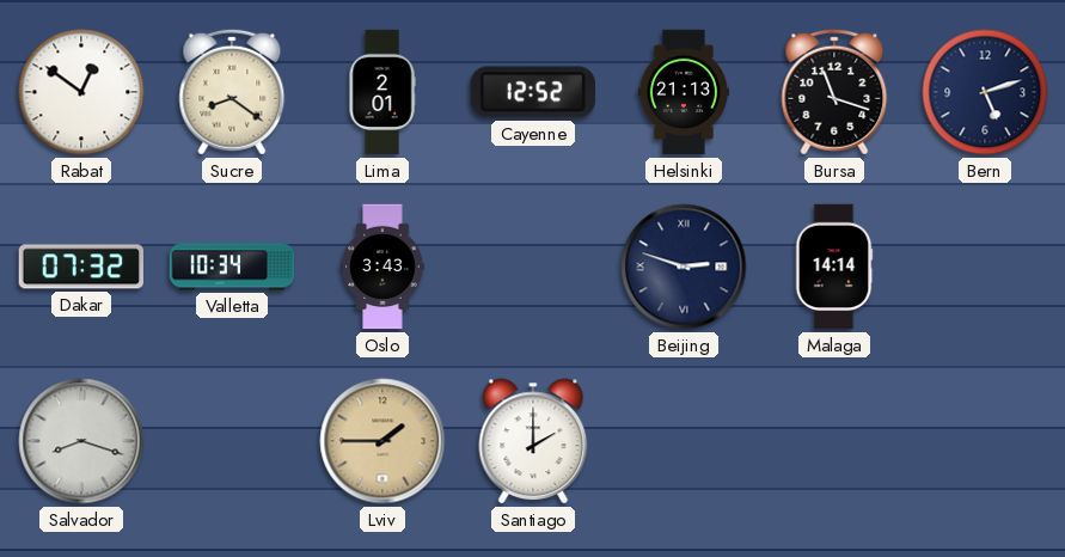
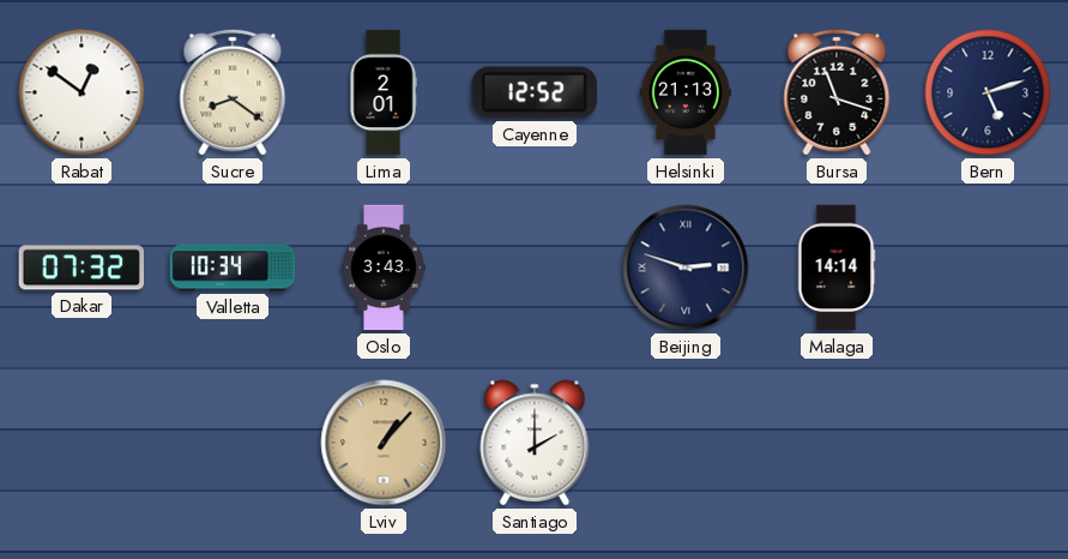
Salvador: 8:18 -> none
Lviv: 1:45 -> 1:07
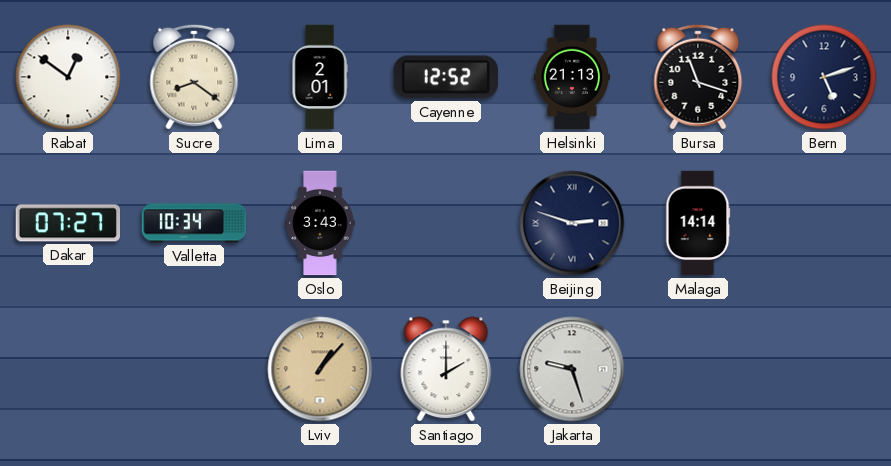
Dakar: 07:32 -> 07:27
Jakarta: none -> 9:27
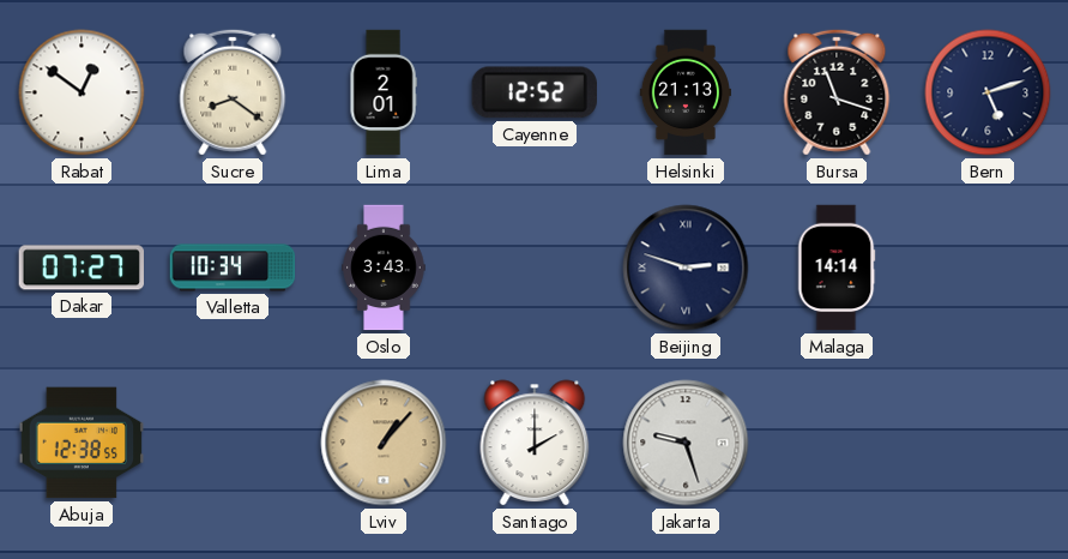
Abuja: none -> 12:38
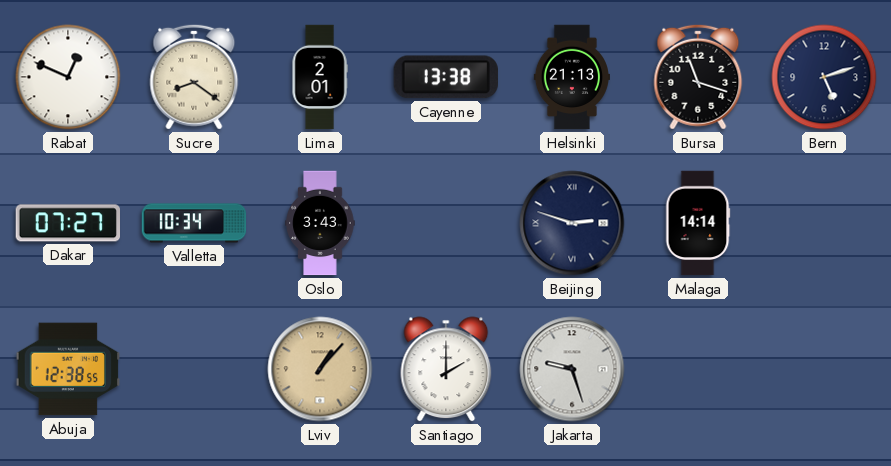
Rabat: 12:51 -> 12:49
Cayenne: 12:52 -> 13:38
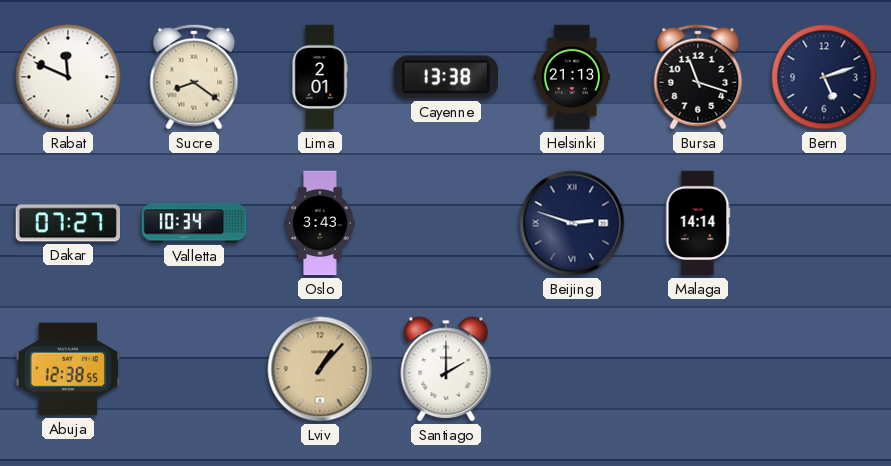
Rabat: 12:49 -> 11:49
Jakarta: 9:27 -> none
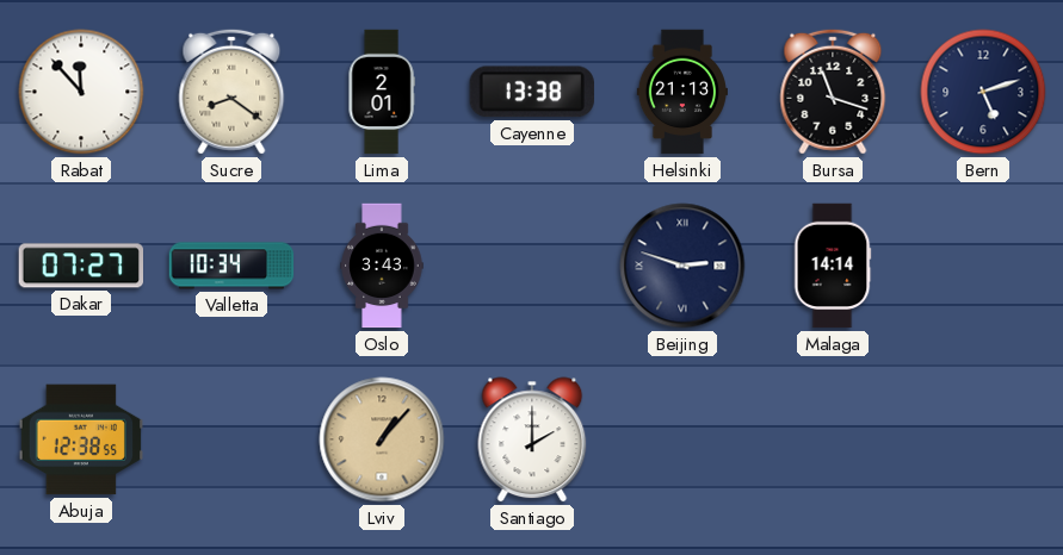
Rabat: 11:49 -> 11:53
